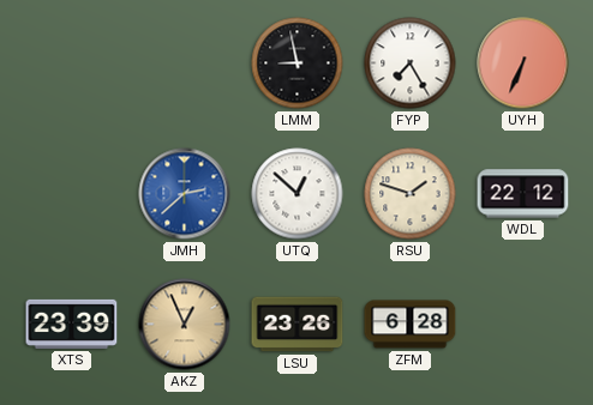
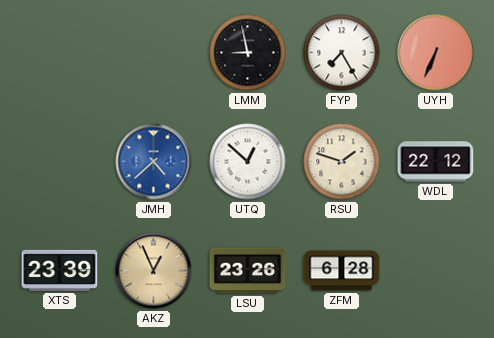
JMH: 2:38 -> 4:38
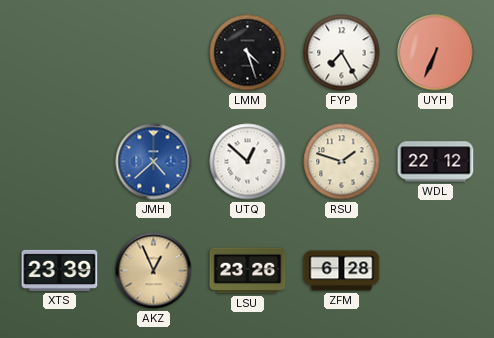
LMM: 8:58 -> 4:27
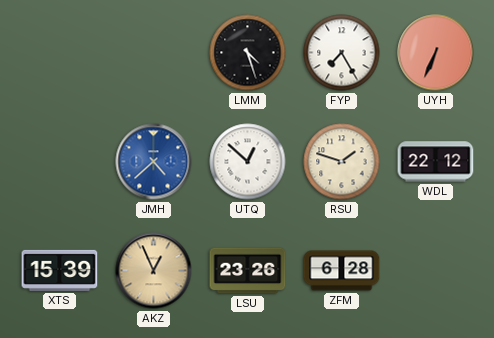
XTS: 23:39 -> 15:39
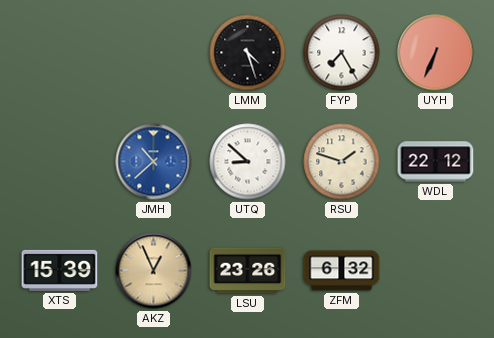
JMH: 4:38 -> 10:38
UTQ: 12:52 -> 8:52
ZFM: 6:28 -> 6:32
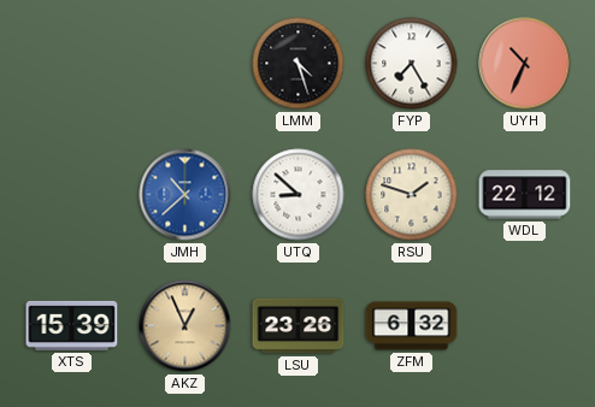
UYH: 6:34 -> 10:34
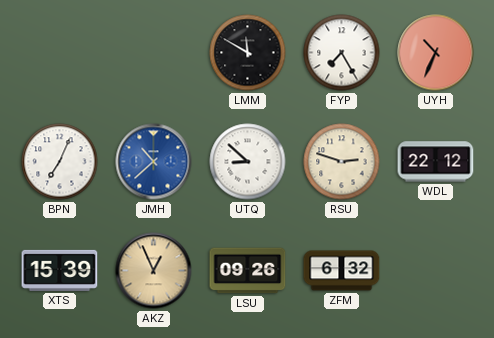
LMM: 4:27 -> 11:50
BPN: none -> 7:04
RSU: 1:48 -> 2:48
LSU: 23:26 -> 09:26
